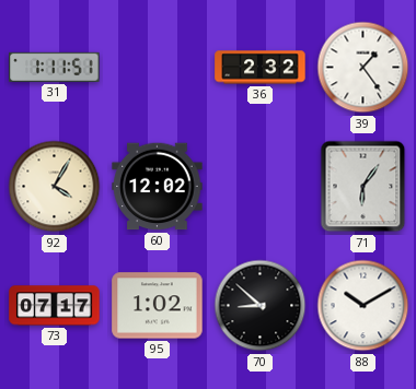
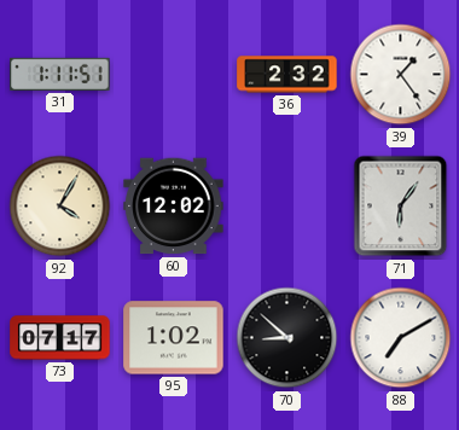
88: 10:10 -> 7:10
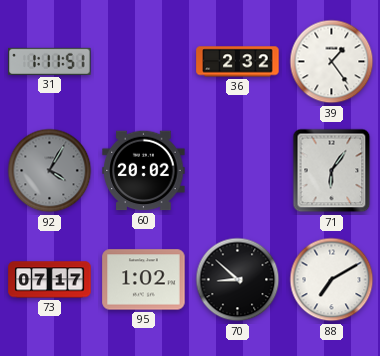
92 dial: cream -> grey
60: 12:02 -> 20:02
